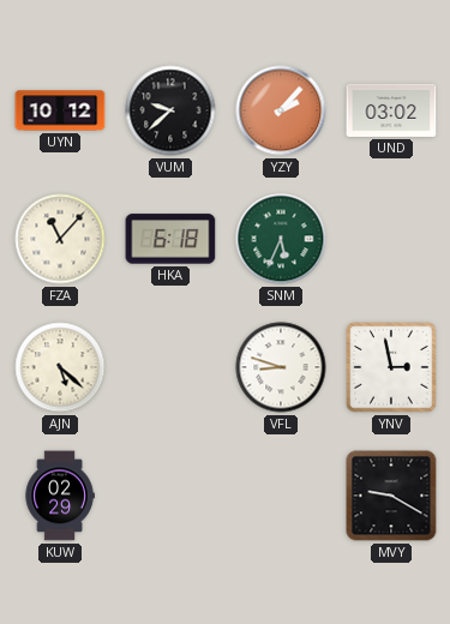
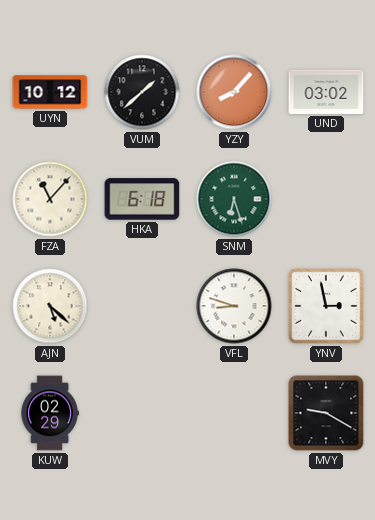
VUM: 9:38 -> 1:38
YZY: 2:07 -> 8:07
SNM: 5:34 -> 6:27
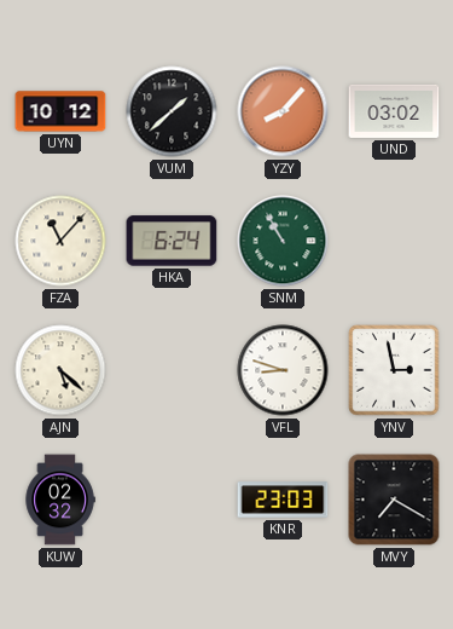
HKA: 6:18 -> 6:24
SNM: 6:27 -> 10:55
KUW: 02:29 -> 02:32
KNR: none -> 23:03
MVY: 9:20 -> 7:20
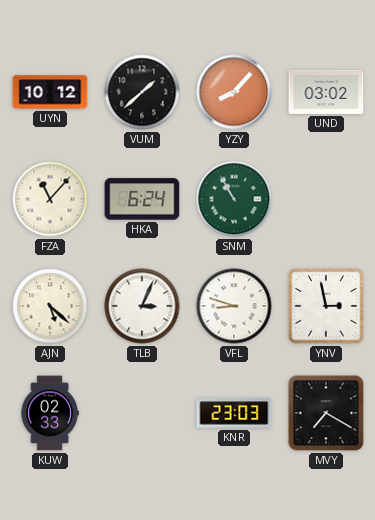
TLB: none -> 3:04
KUW: 02:32 -> 02:33
